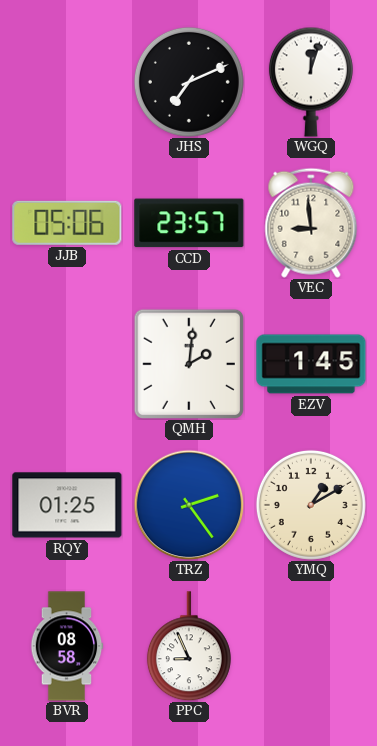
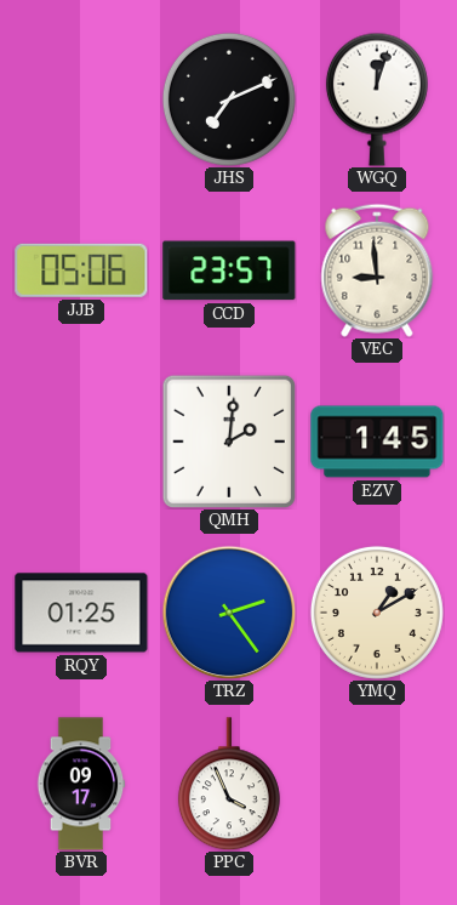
BVR: 08:58 -> 09:17
PPC: 8:56 -> 3:56
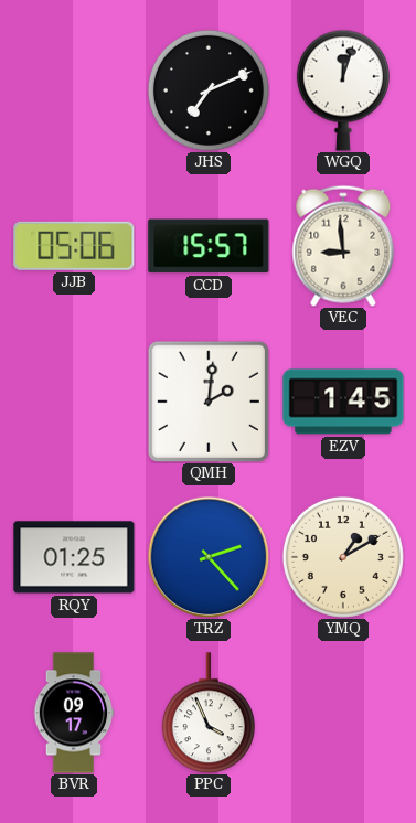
CCD: 23:57 -> 15:57
TRZ: 2:24 -> 2:23
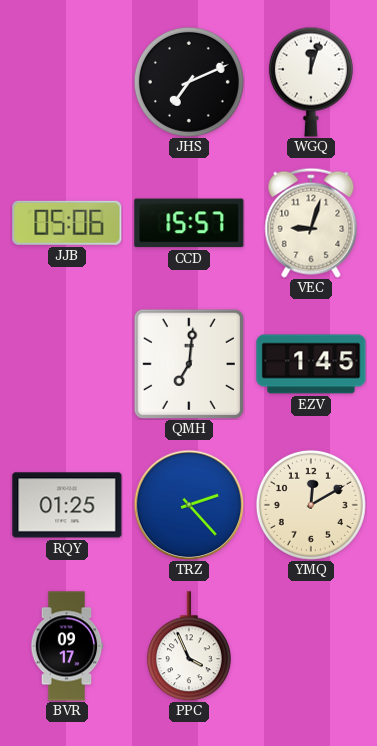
VEC: 8:59 -> 9:03
QMH: 2:01 -> 7:01
YMQ: 1:10 -> 12:10
